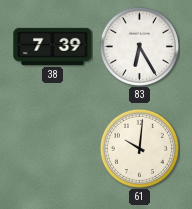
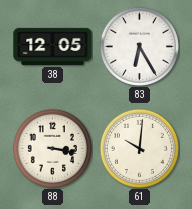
38: 7:39 -> 12:05
88: none -> 3:17
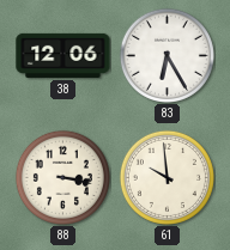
38: 12:05 -> 12:06
61: 10:01 -> 9:59
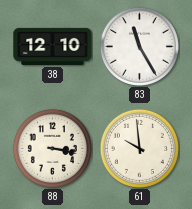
38: 12:06 -> 12:10
83: 6:25 -> 11:25
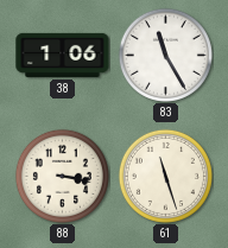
38: 12:10 -> 1:06
61: 9:59 -> 11:27
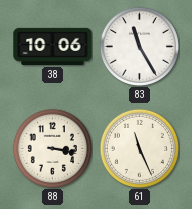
38: 1:06 -> 10:06
61: 11:27 -> 11:26
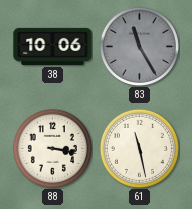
83 dial: white -> grey
61: 11:26 -> 11:28
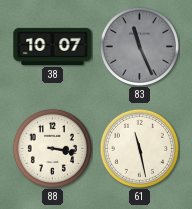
38: 10:06 -> 10:07
83: 11:25 -> 11:26
